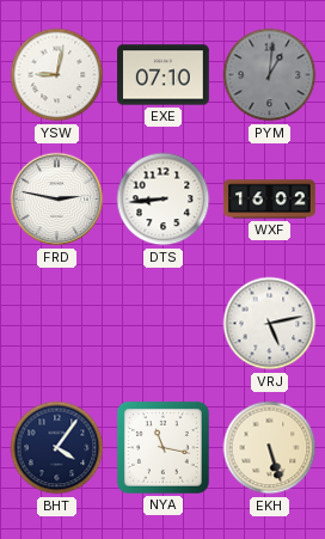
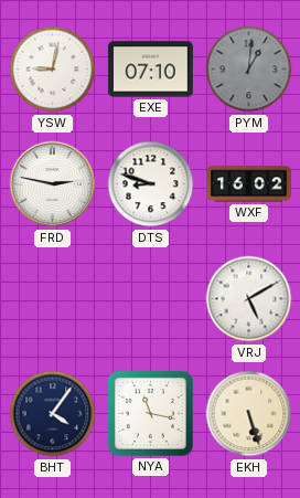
DTS: 8:44 -> 8:48
VRJ: 5:13 -> 5:10
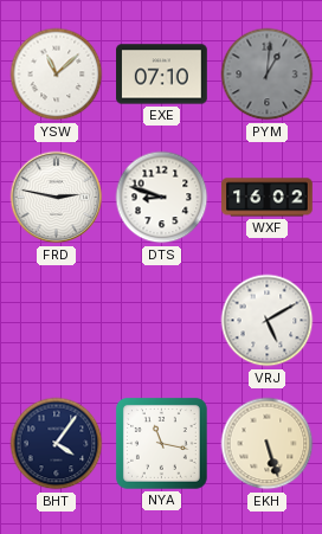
YSW: 9:02 -> 11:08
